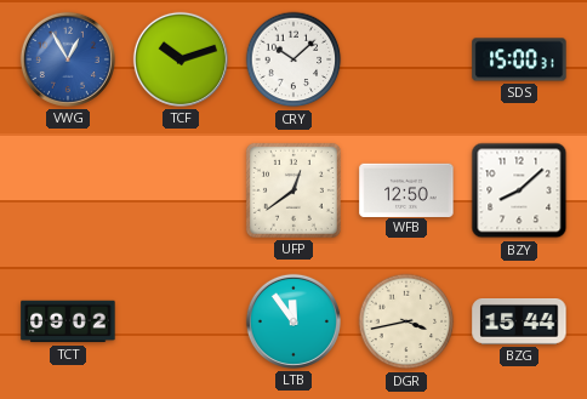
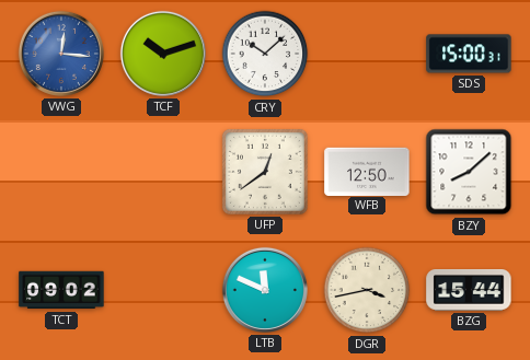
VWG: 12:55 -> 12:16
LTB: 11:54 -> 11:49
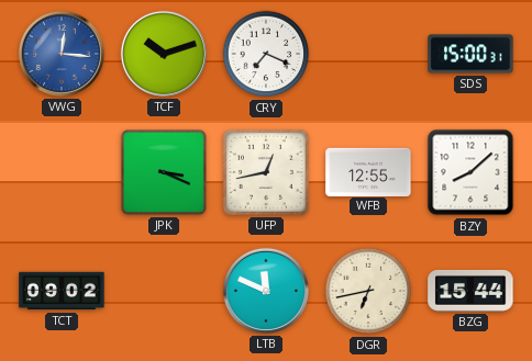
CRY: 10:08 -> 7:19
JPK: none -> 3:19
UFP: 12:39 -> 12:43
WFB: 12:50 -> 12:55
DGR: 3:43 -> 6:43
